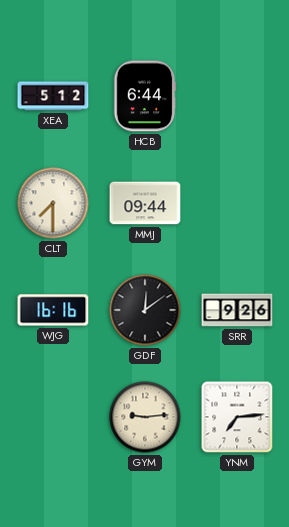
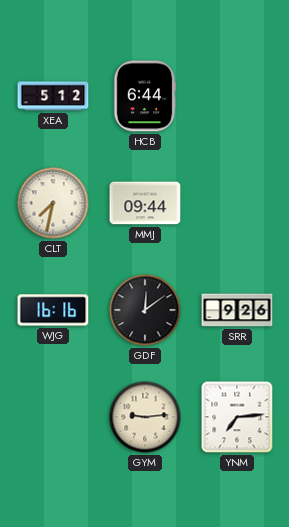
CLT: 7:30 -> 7:32
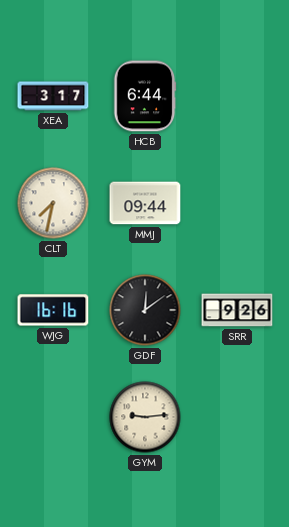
XEA: 5:12 -> 3:17
YNM: 7:14 -> none
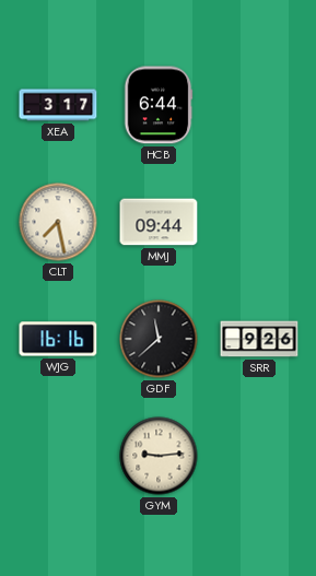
CLT: 7:32 -> 7:28
GDF: 12:09 -> 11:38
